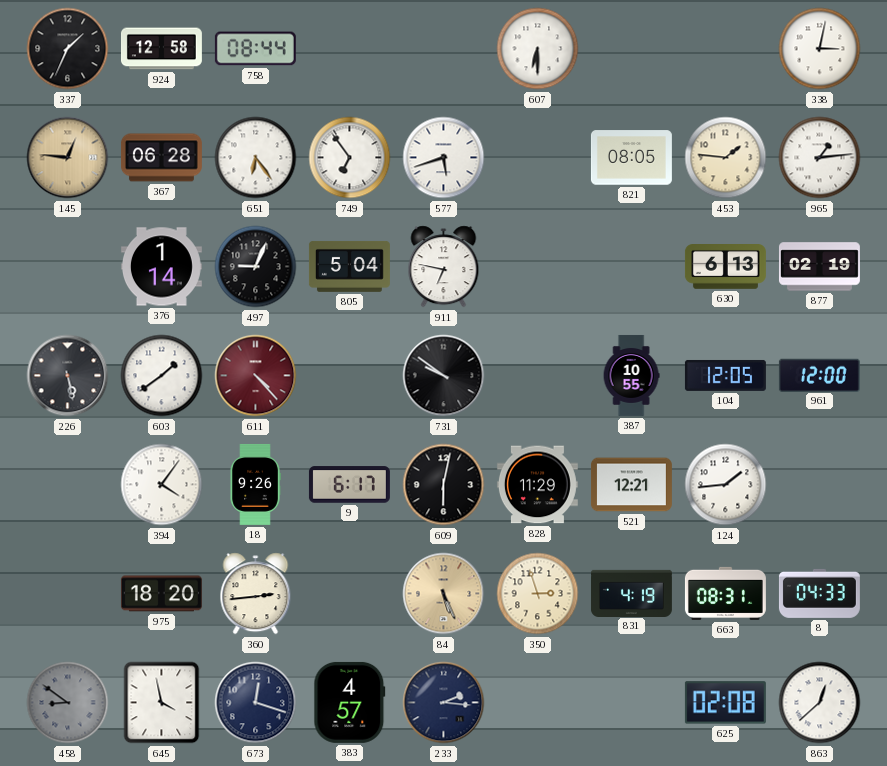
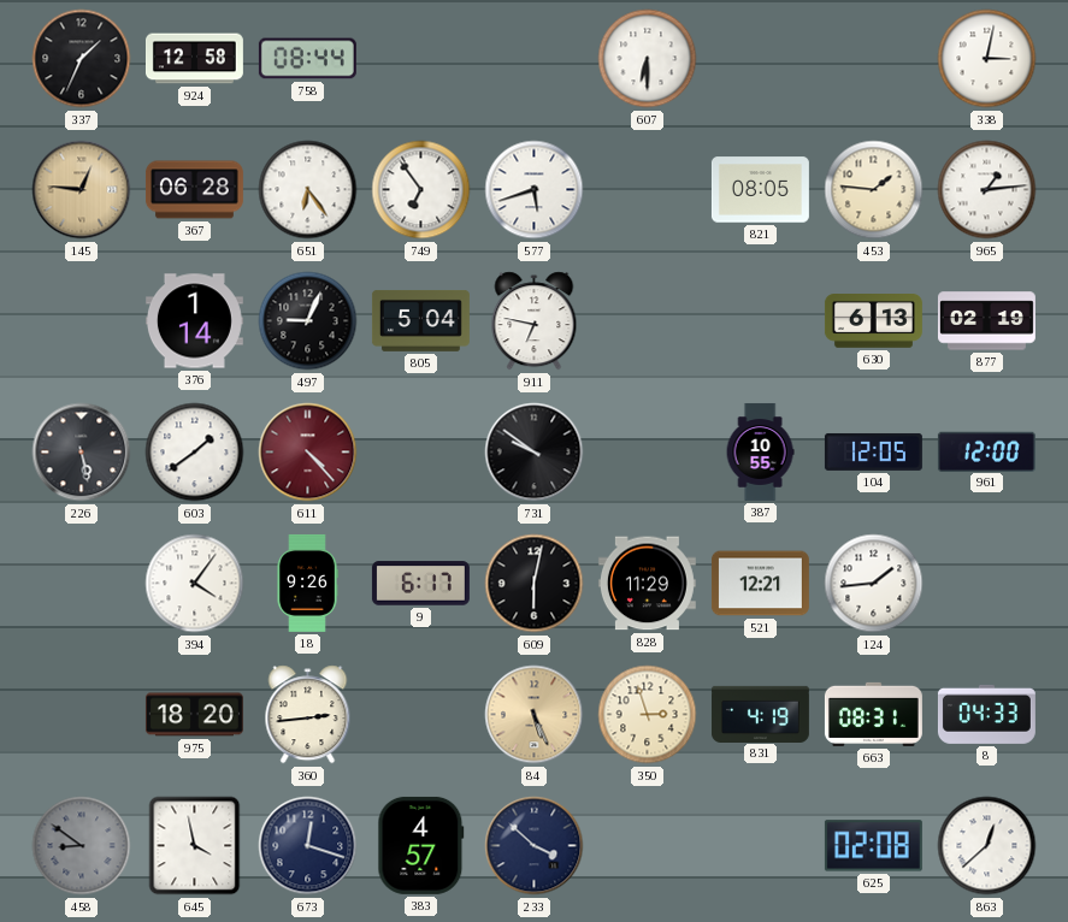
233: 2:16 -> 3:52
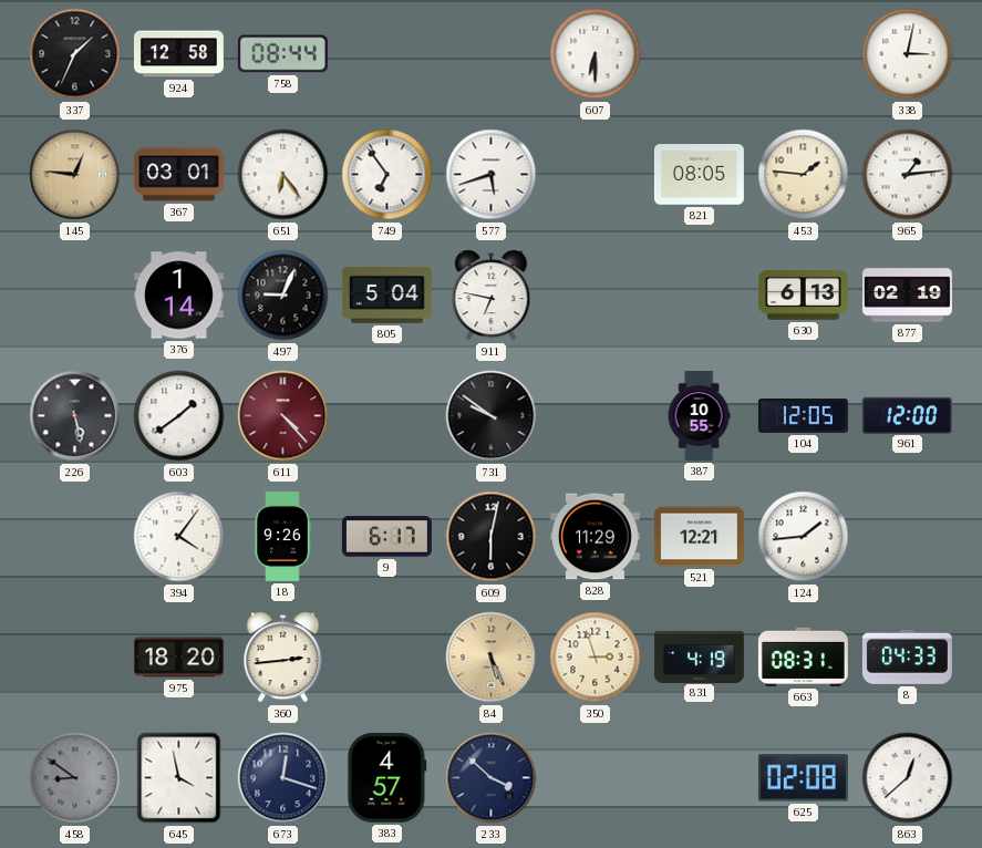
367: 06:28 -> 03:01
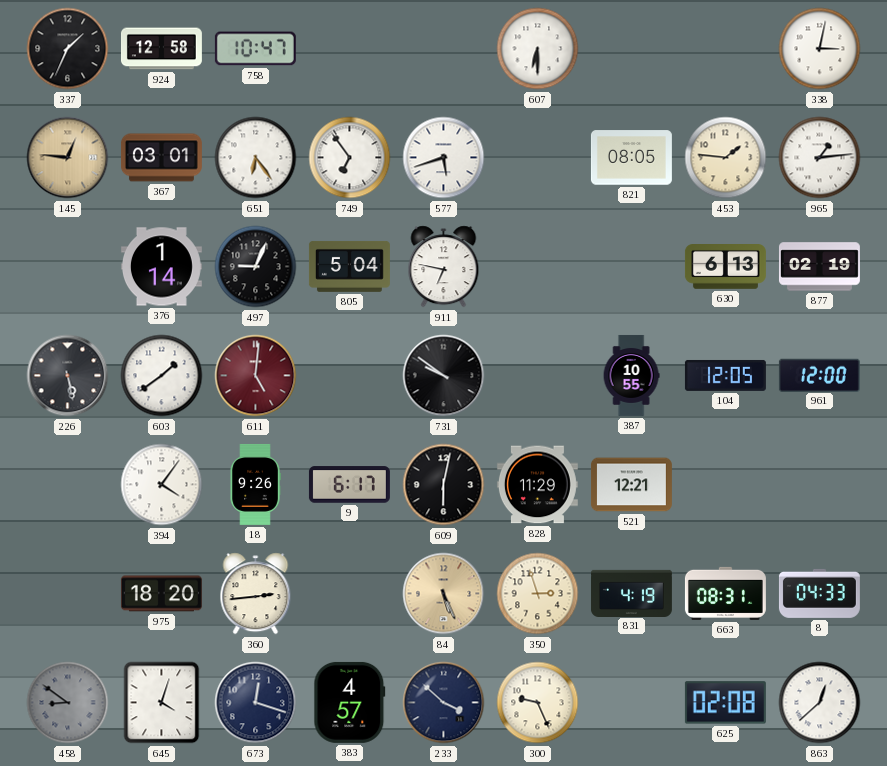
758: 08:44 -> 10:47
611: 4:23 -> 5:01
124: 1:44 -> none
645: 3:58 -> 4:03
300: none -> 9:26
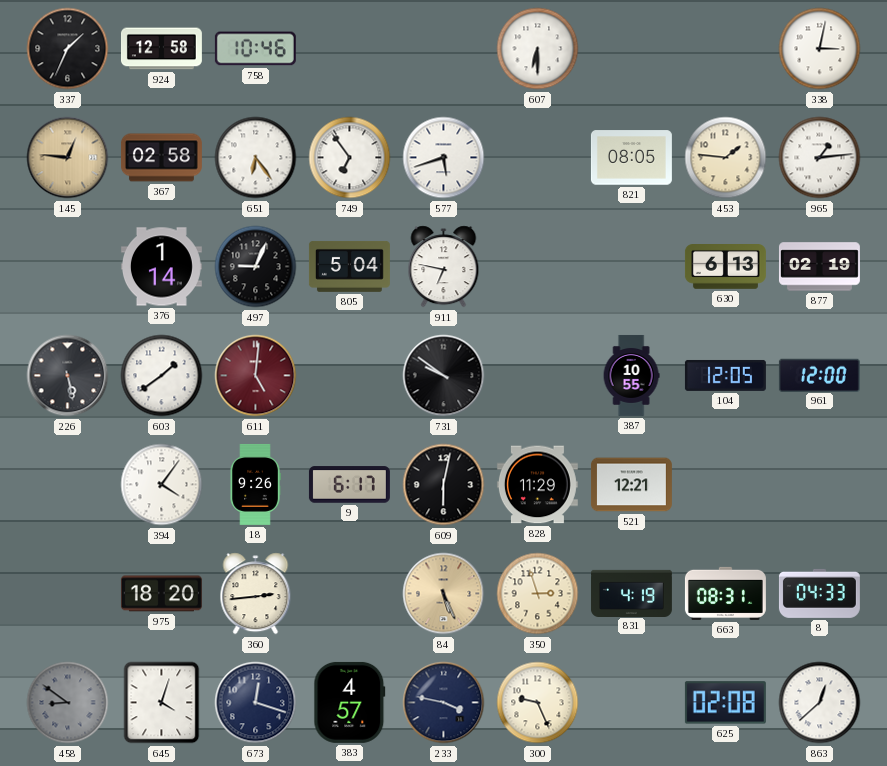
758: 10:47 -> 10:46
367: 03:01 -> 02:58
233: 3:52 -> 3:47
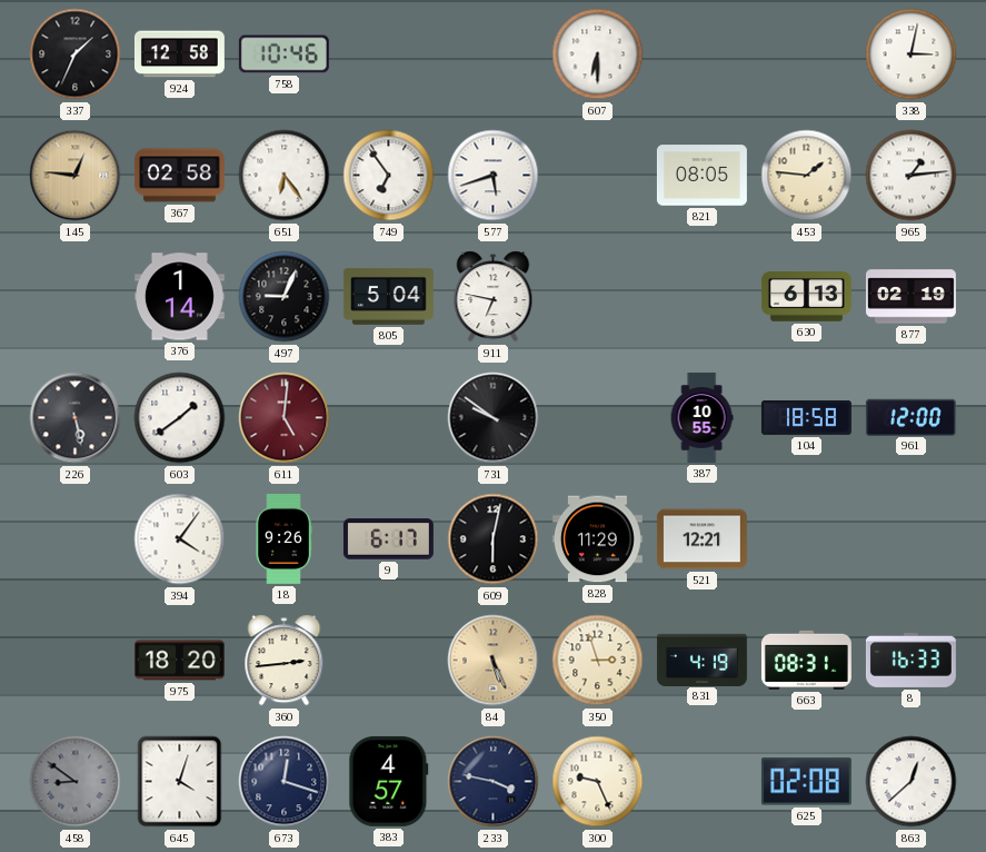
104: 12:05 -> 18:58
8: 04:33 -> 16:33
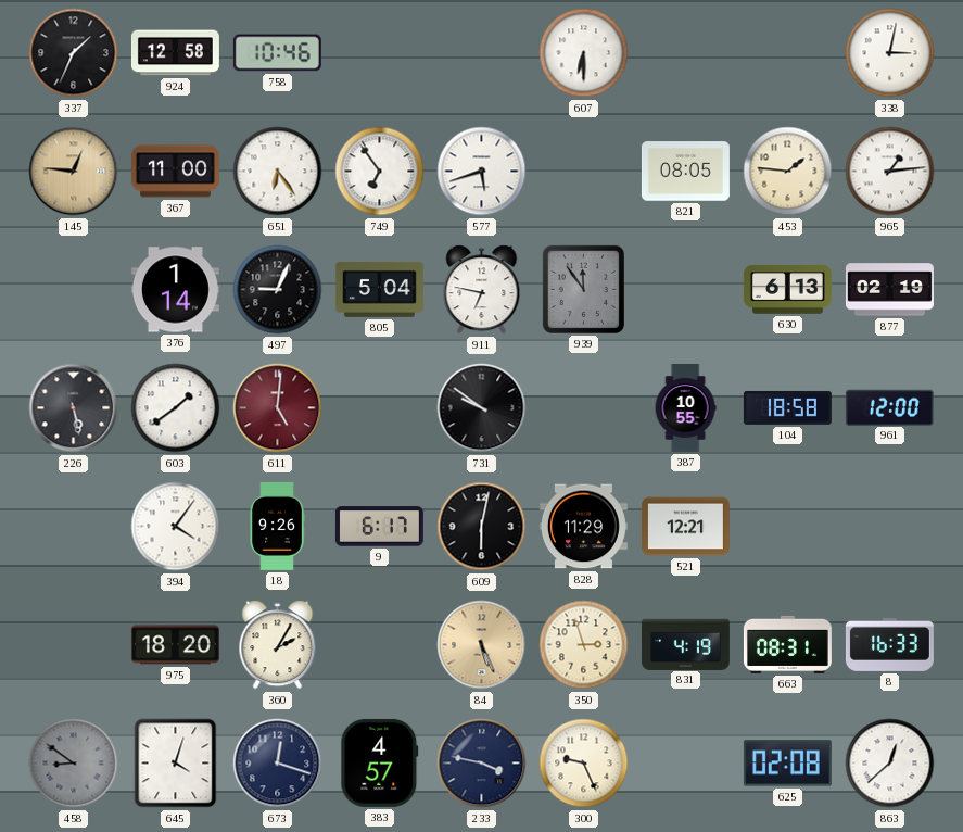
367: 02:58 -> 11:00
939: none -> 11:54
360: 2:44 -> 2:05
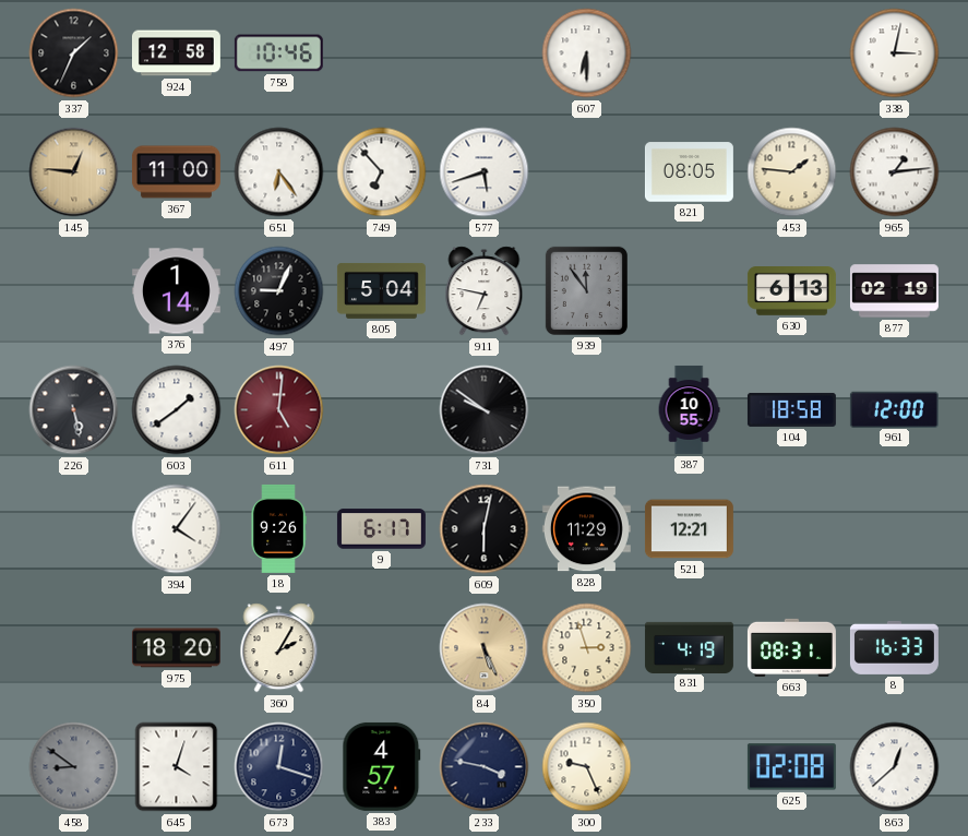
749: 6:54 -> 6:53
